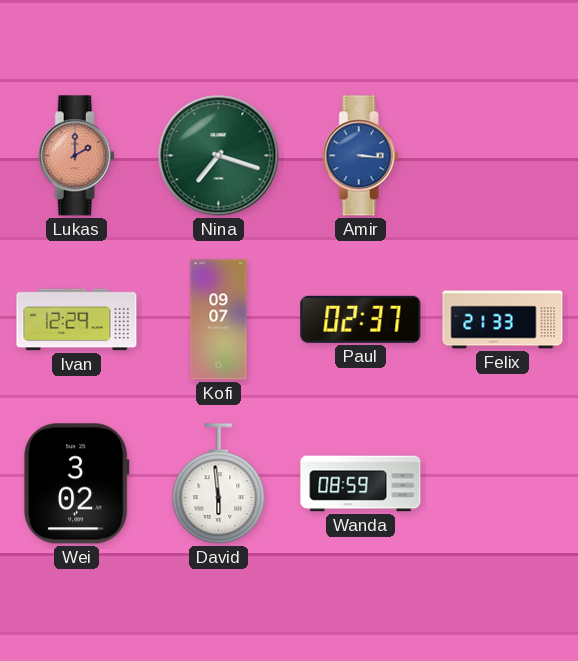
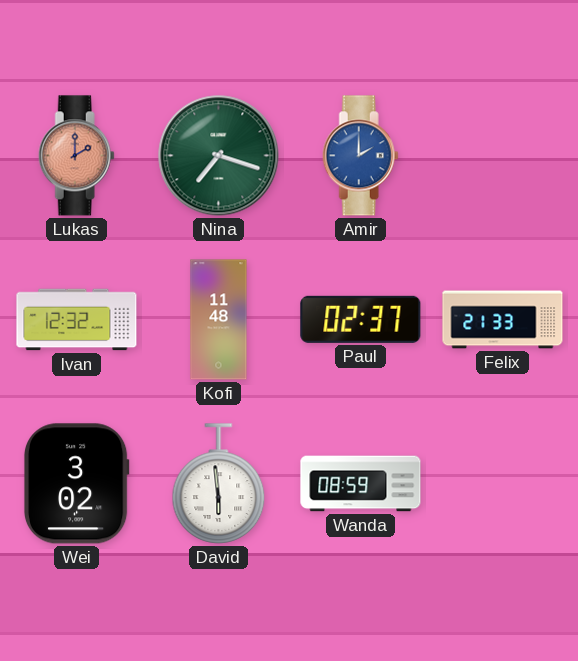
Amir: 3:16 -> 2:00
Ivan: 12:29 -> 12:32
Kofi: 09:07 -> 11:48
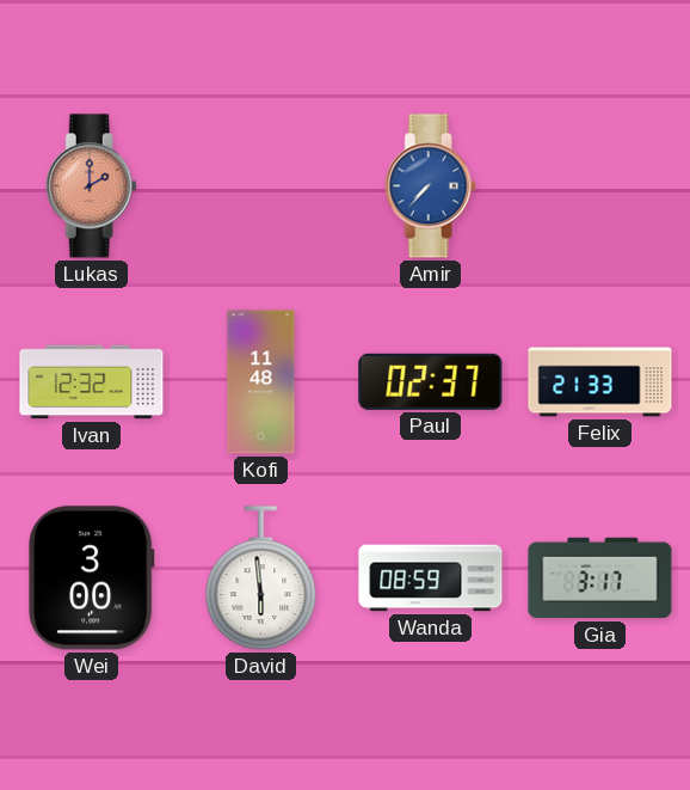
Nina: 7:18 -> none
Amir: 2:00 -> 7:37
Wei: 3:02 -> 3:00
Gia: none -> 3:17
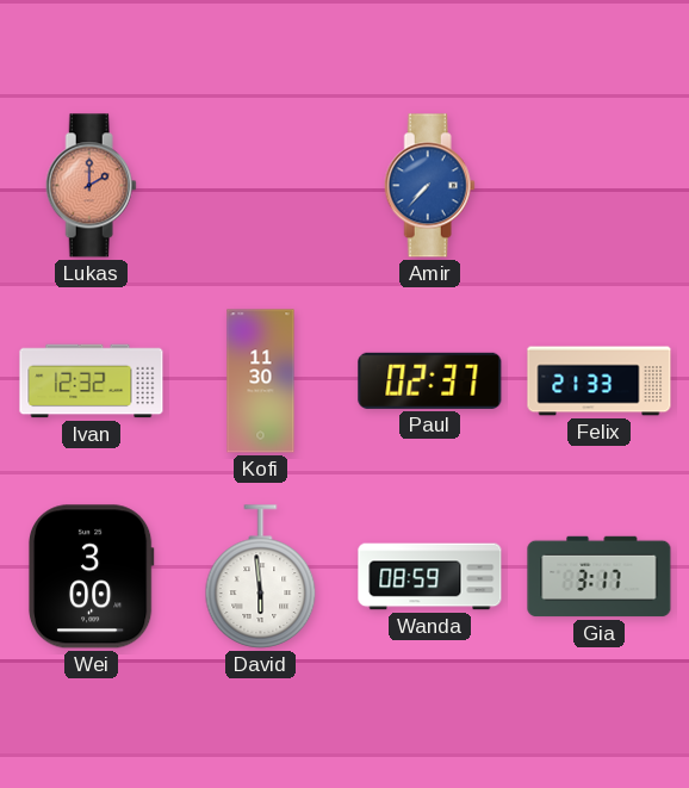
Kofi: 11:48 -> 11:30
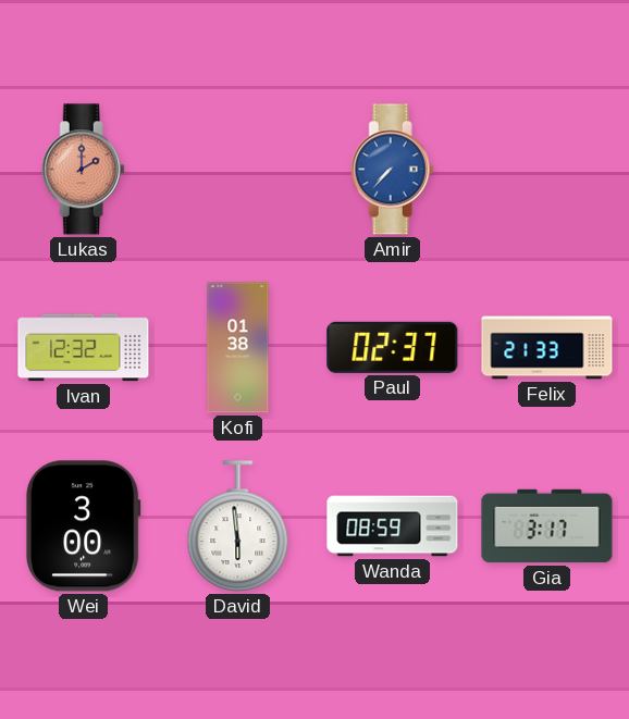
Kofi: 11:30 -> 01:38
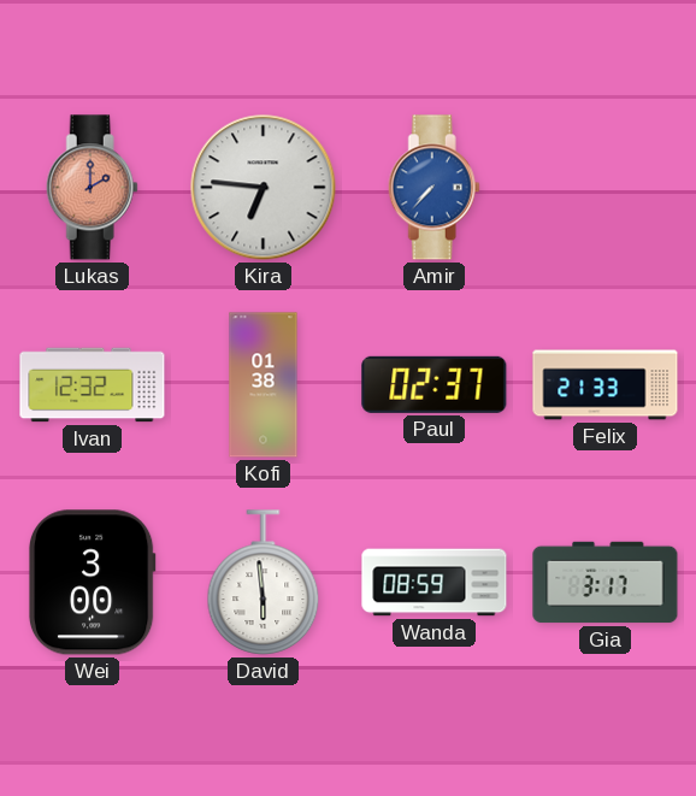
Kira: none -> 6:46
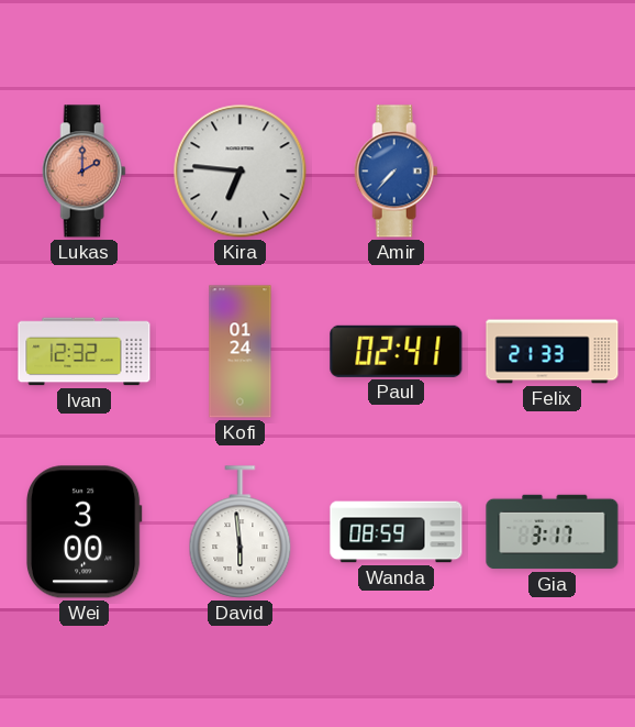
Kofi: 01:38 -> 01:24
Paul: 02:37 -> 02:41
